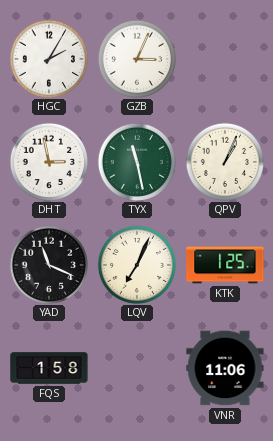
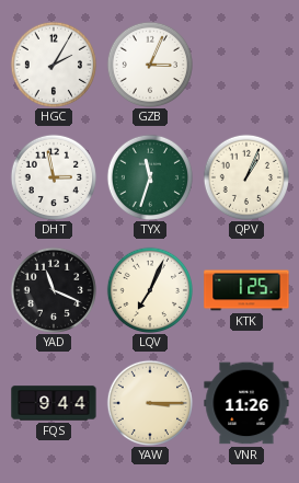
TYX: 11:28 -> 11:33
FQS: 1:58 -> 9:44
YAW: none -> 3:15
VNR: 11:06 -> 11:26
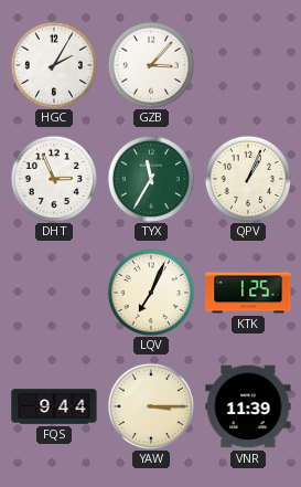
GZB: 3:04 -> 3:07
DHT: 2:58 -> 2:56
TYX: 11:33 -> 11:35
YAD: 11:19 -> none
VNR: 11:26 -> 11:39
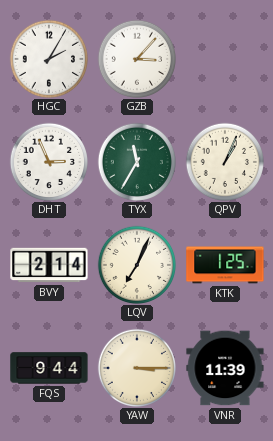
BVY: none -> 2:14
